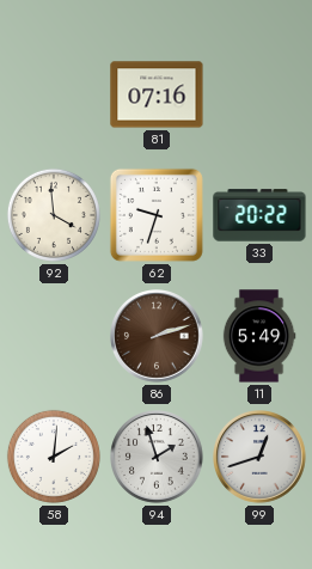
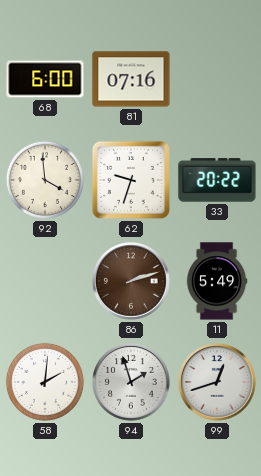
68: none -> 6:00
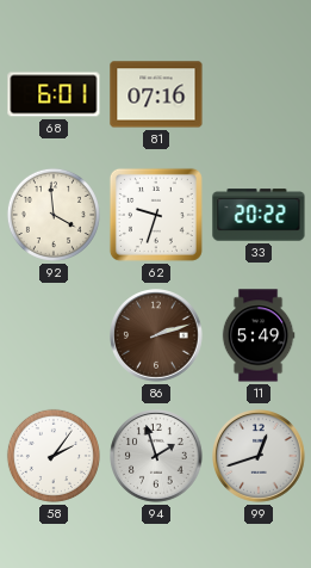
68: 6:00 -> 6:01
58: 2:01 -> 2:06
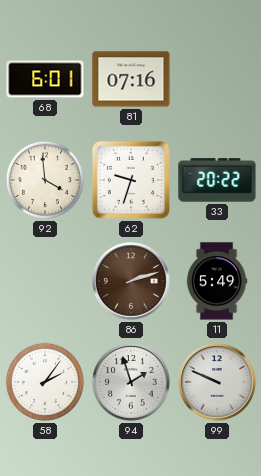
99: 12:42 -> 9:49
